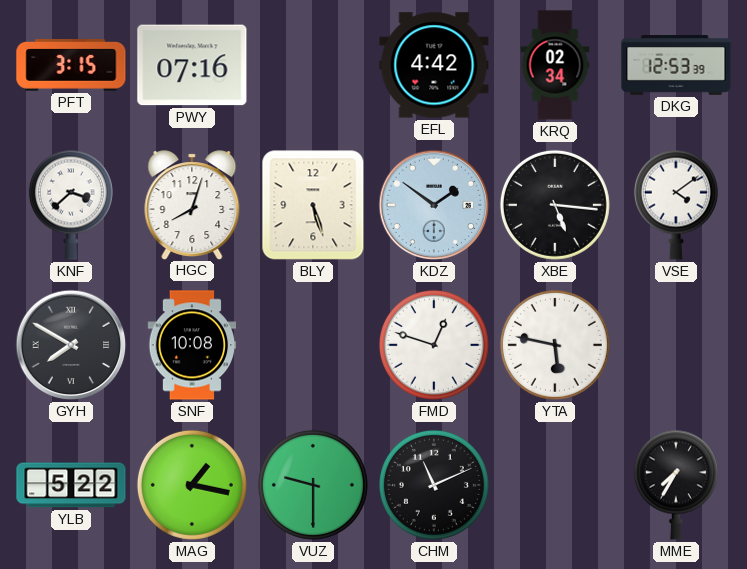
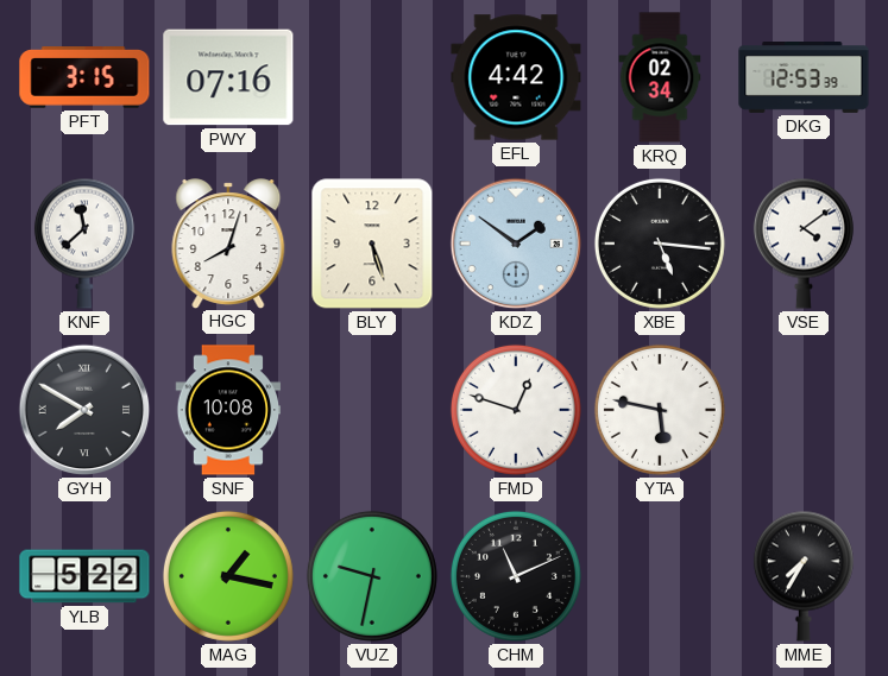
KNF: 3:38 -> 11:38
VUZ: 9:30 -> 9:32
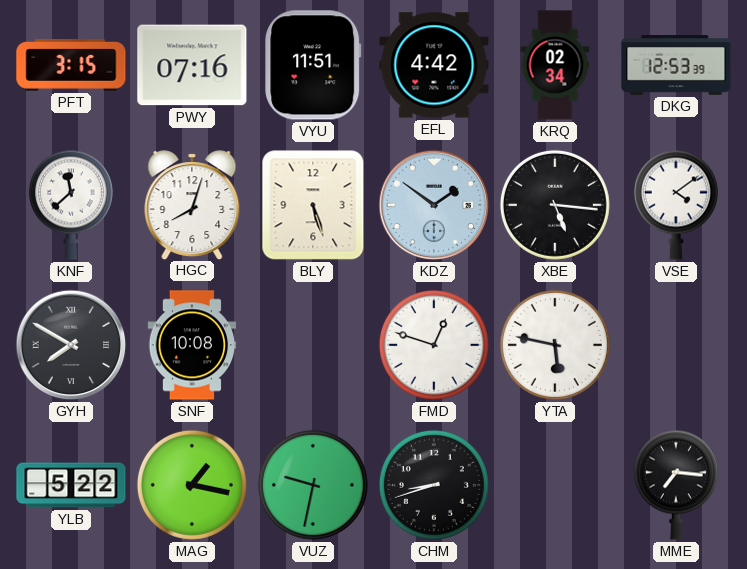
VYU: none -> 11:51
CHM: 11:11 -> 8:42
MME: 7:35 -> 7:16
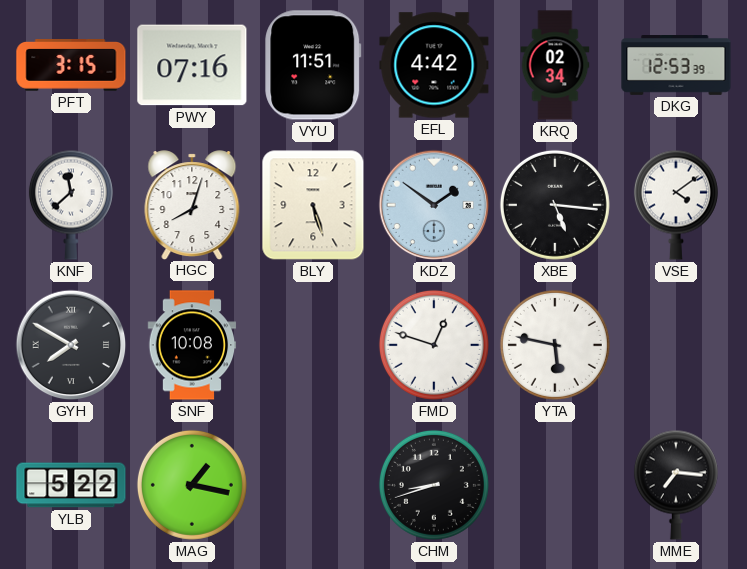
VUZ: 9:32 -> none
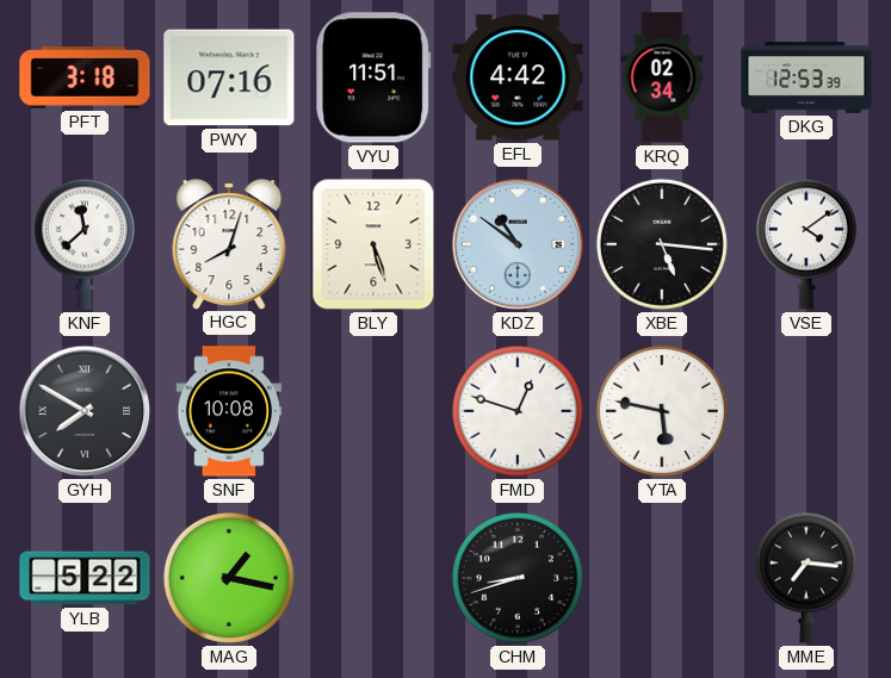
PFT: 3:15 -> 3:18
KDZ: 1:51 -> 10:51
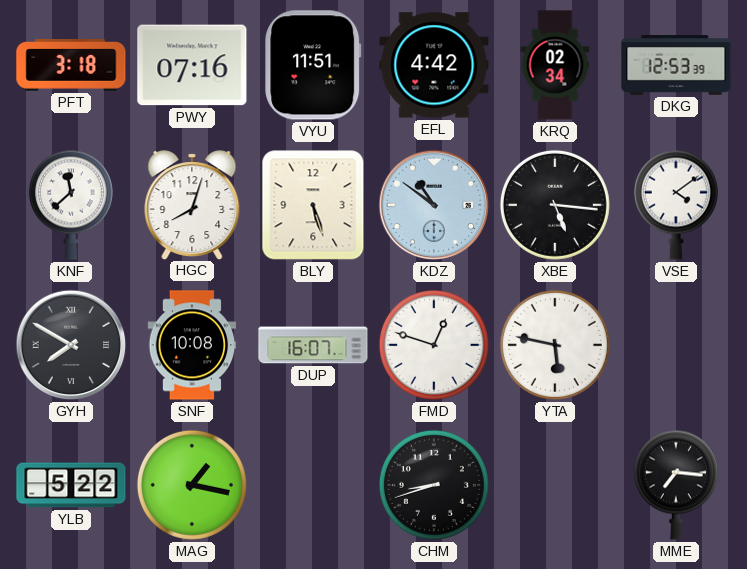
DUP: none -> 16:07
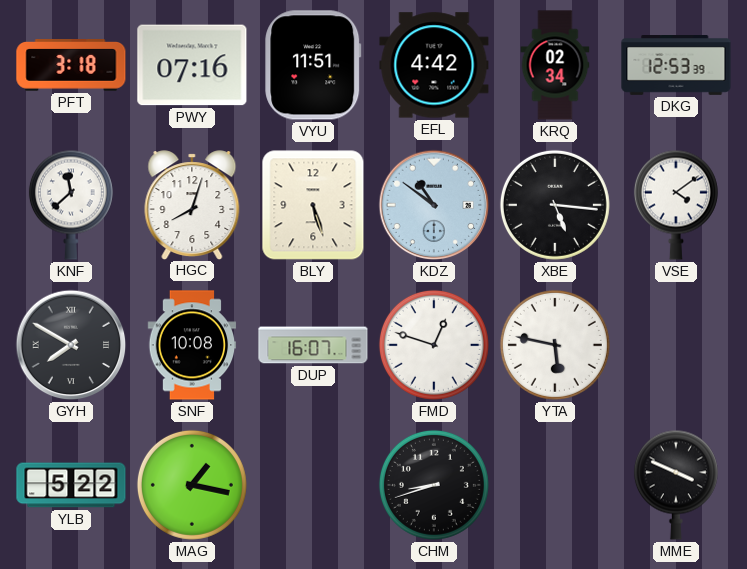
MME: 7:16 -> 3:49
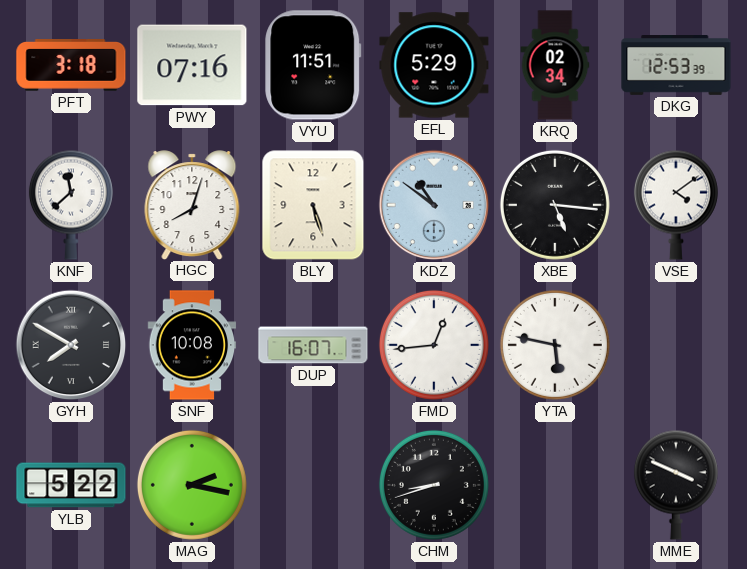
EFL: 4:42 -> 5:29
FMD: 12:48 -> 12:44
MAG: 1:17 -> 2:17
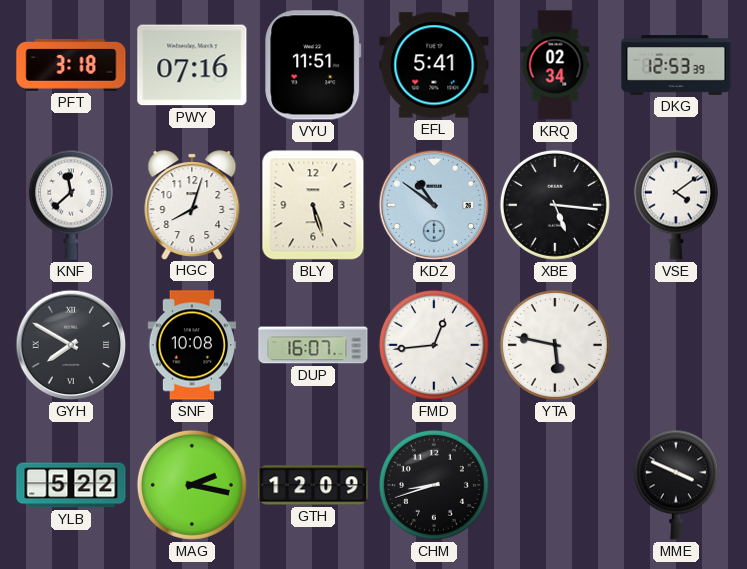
EFL: 5:29 -> 5:41
GTH: none -> 12:09
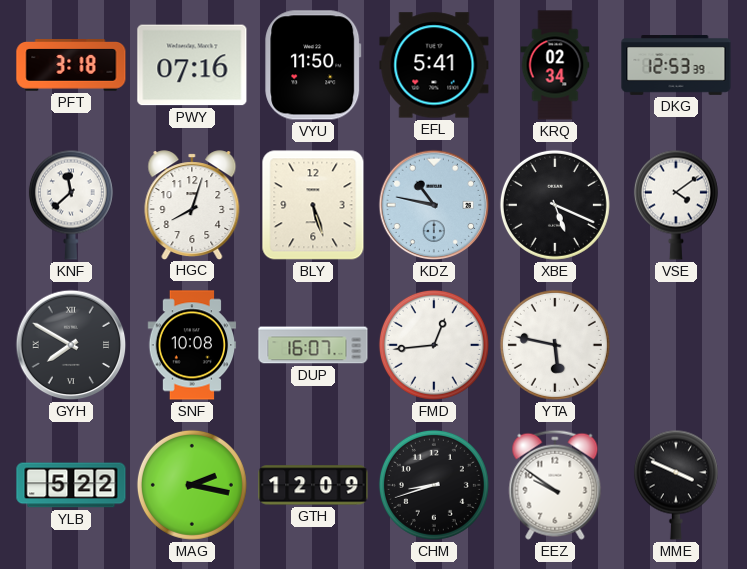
VYU: 11:51 -> 11:50
KDZ: 10:51 -> 10:47
XBE: 5:16 -> 5:19
EEZ: none -> 9:51
